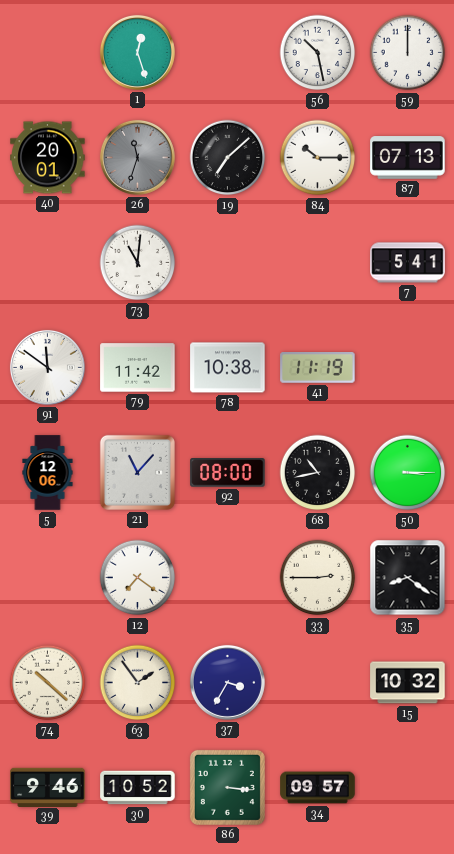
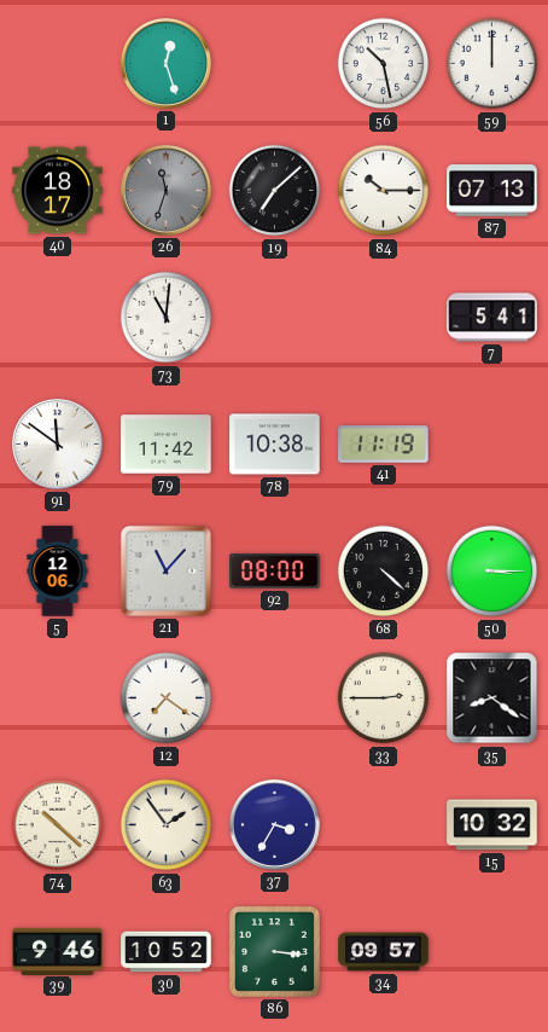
40: 20:01 -> 18:17
68: 10:43 -> 4:22
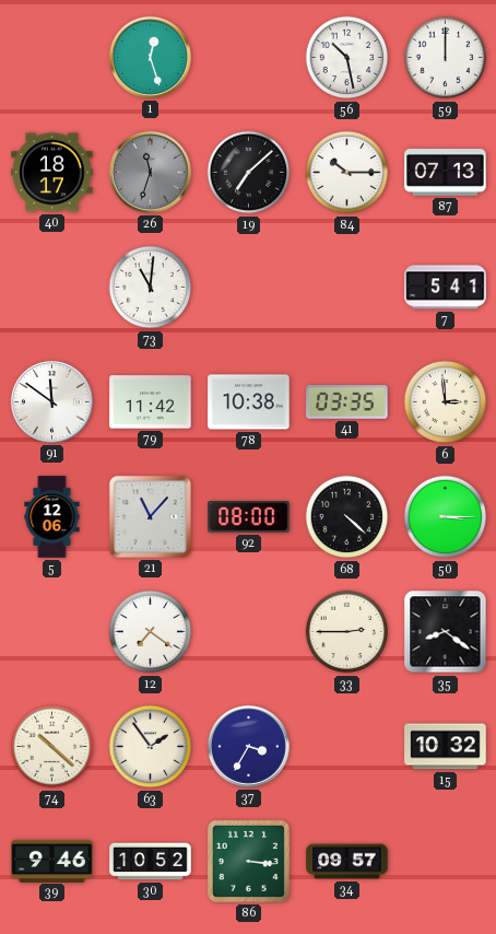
41: 11:19 -> 03:35
6: none -> 2:59
